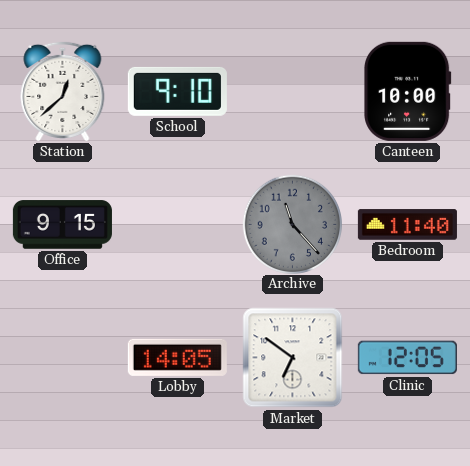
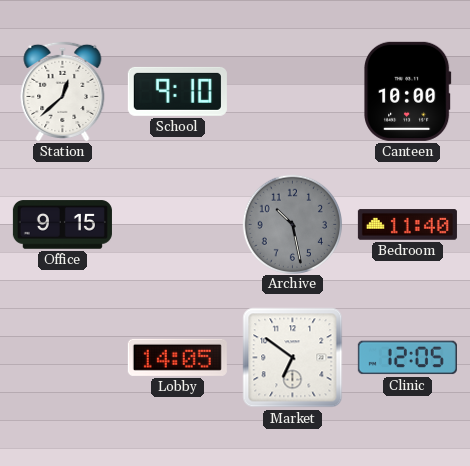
Archive: 11:23 -> 10:28
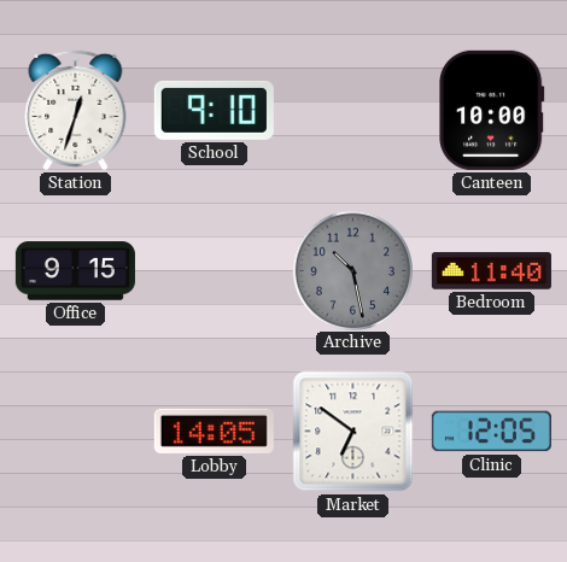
Station: 12:38 -> 12:33
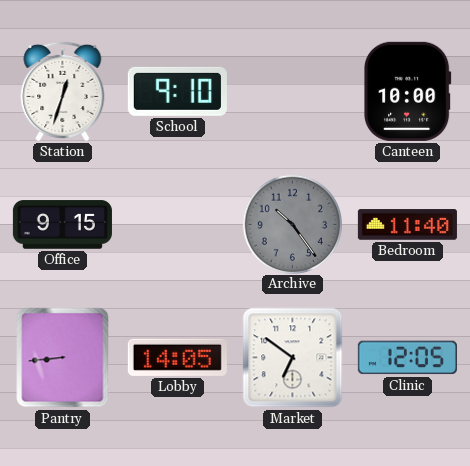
Archive: 10:28 -> 10:24
Pantry: none -> 8:44
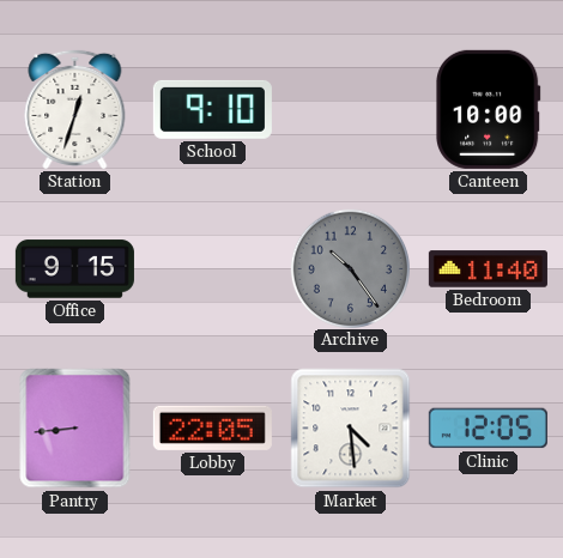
Lobby: 14:05 -> 22:05
Market: 6:51 -> 4:29
